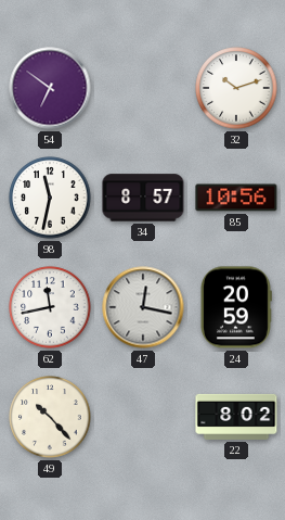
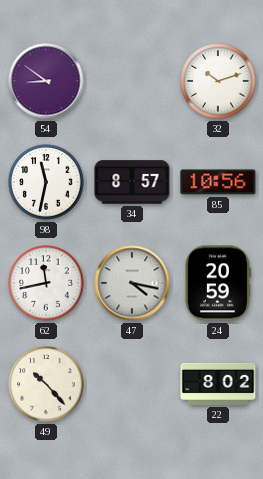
54: 6:51 -> 8:51
47: 12:17 -> 4:17
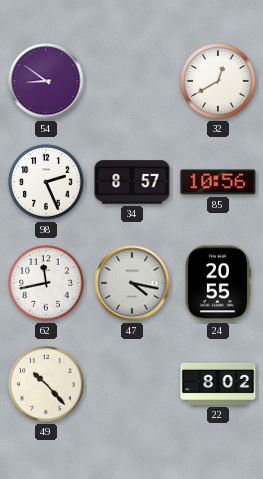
32: 10:12 -> 12:40
98: 11:32 -> 2:26
24: 20:59 -> 20:55
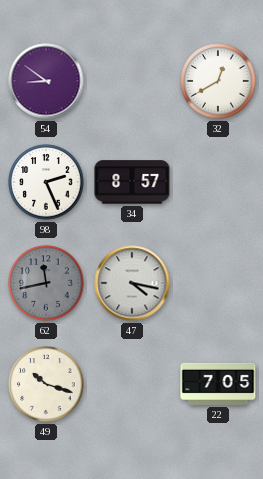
85: 10:56 -> none
62 dial: white -> grey
24: 20:55 -> none
49: 10:23 -> 10:18
22: 8:02 -> 7:05
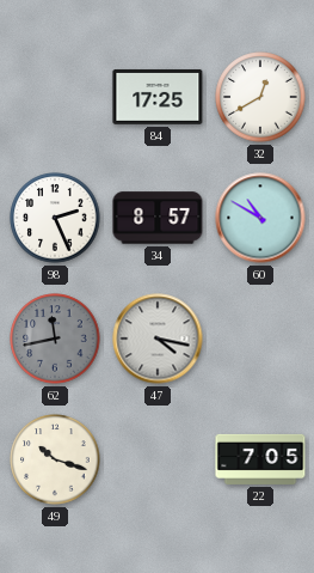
54: 8:51 -> none
84: none -> 17:25
60: none -> 10:50
